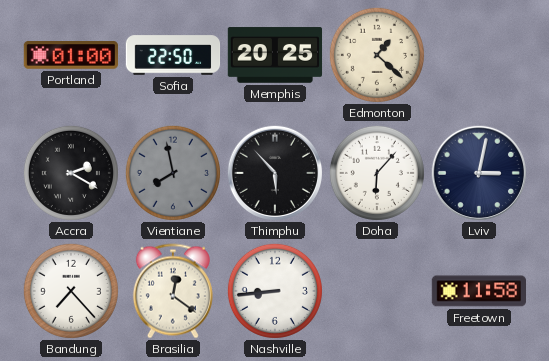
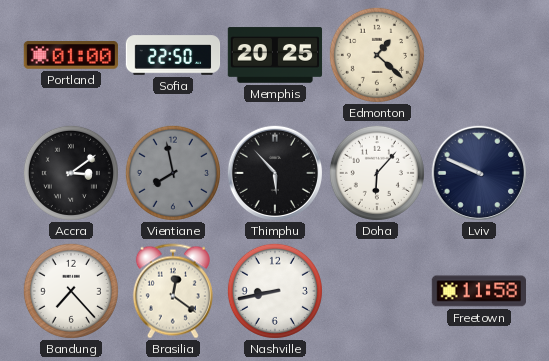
Accra: 2:20 -> 3:09
Lviv: 3:02 -> 9:49
Nashville: 8:44 -> 8:43
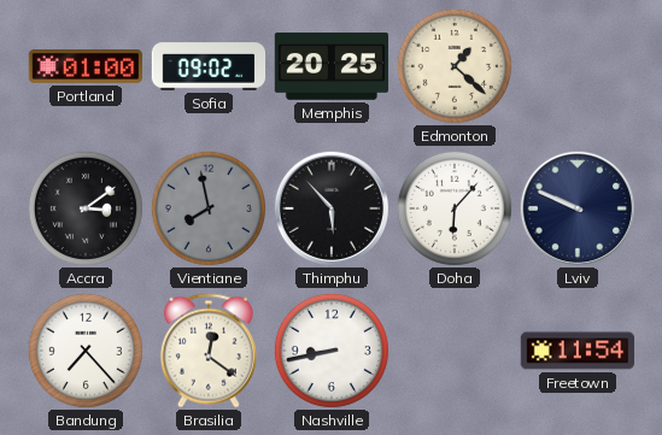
Sofia: 22:50 -> 09:02
Freetown: 11:58 -> 11:54
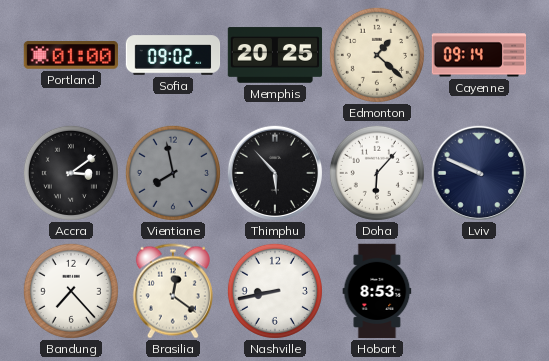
Cayenne: none -> 09:14
Hobart: none -> 8:53
Freetown: 11:54 -> none
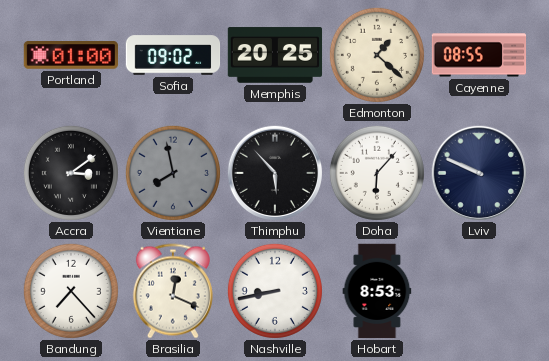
Cayenne: 09:14 -> 08:55
Brasilia: 12:21 -> 12:19
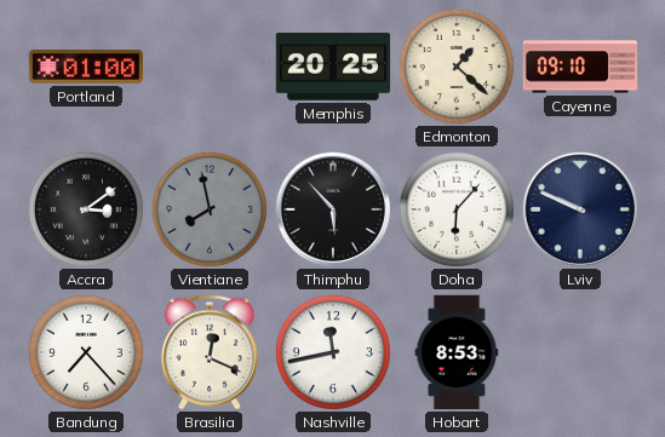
Sofia: 09:02 -> none
Cayenne: 08:55 -> 09:10
Nashville: 8:43 -> 11:43
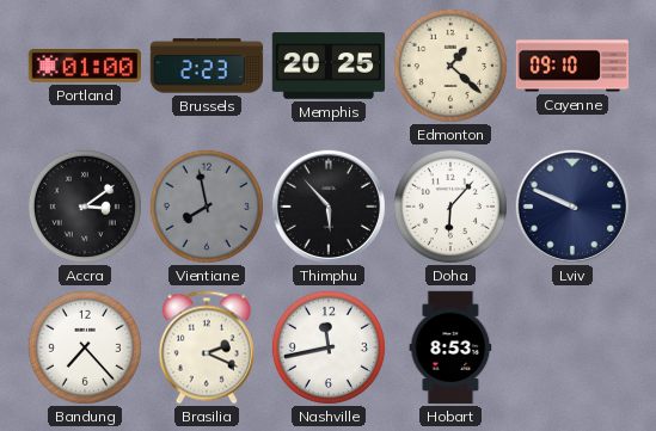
Brussels: none -> 2:23
Brasilia: 12:19 -> 2:19
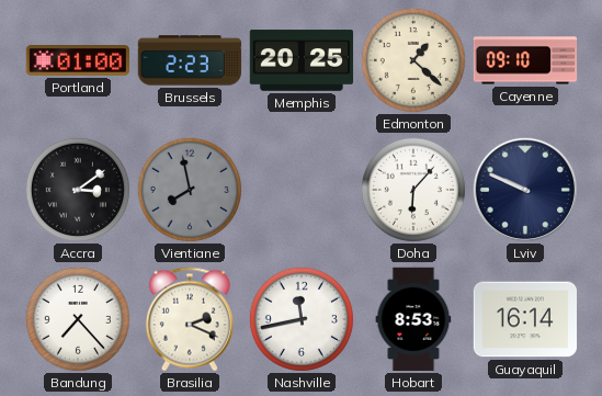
Thimphu: 5:53 -> none
Guayaquil: none -> 16:14
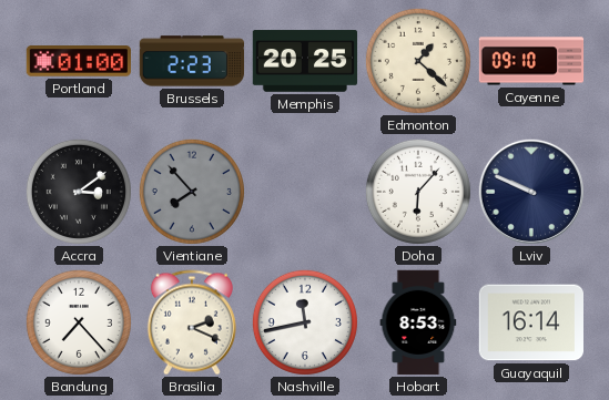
Vientiane: 7:58 -> 7:53
